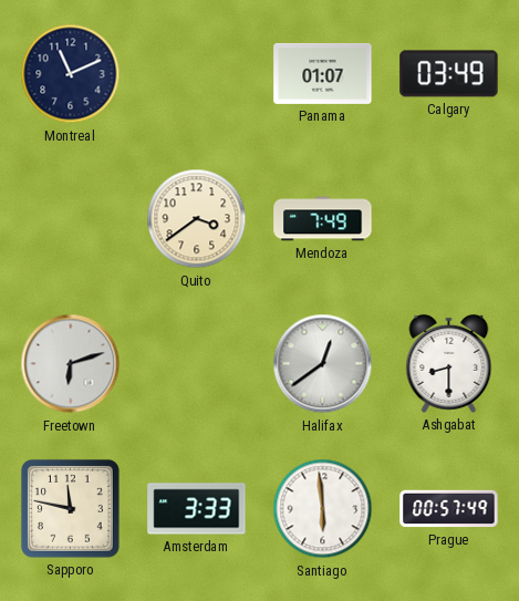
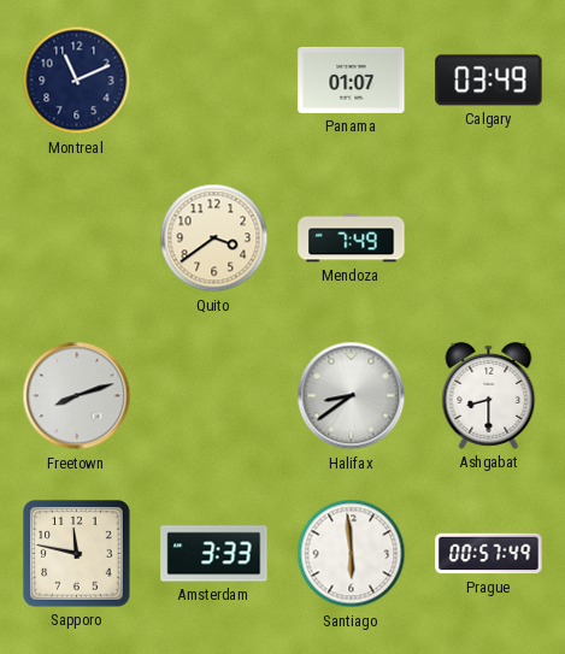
Freetown: 6:12 -> 8:12
Halifax: 12:39 -> 8:39
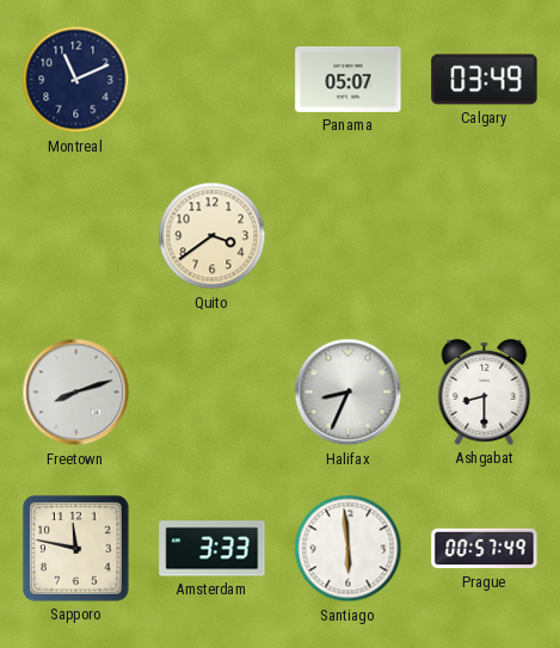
Panama: 01:07 -> 05:07
Mendoza: 7:49 -> none
Halifax: 8:39 -> 8:34
